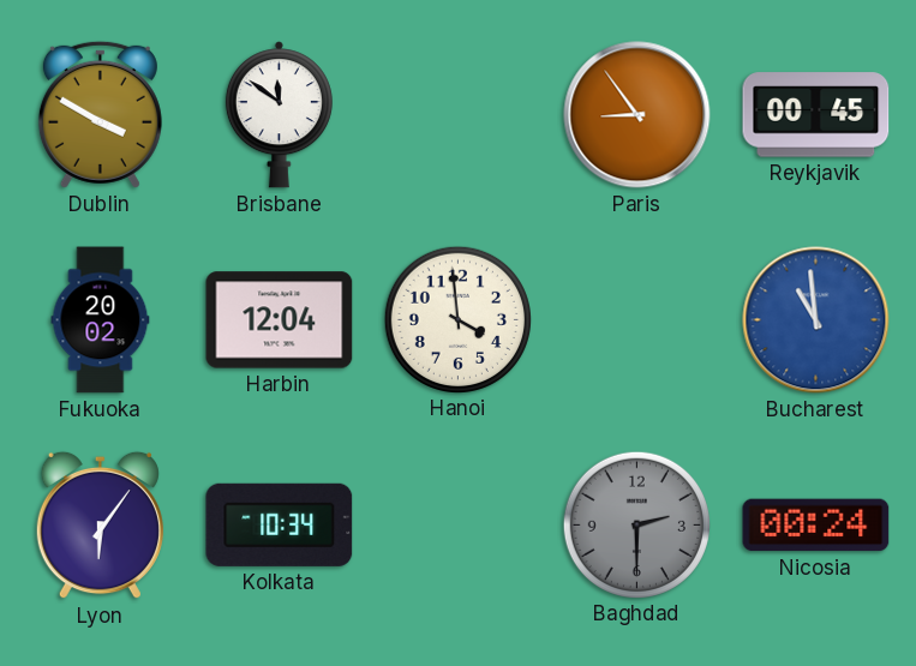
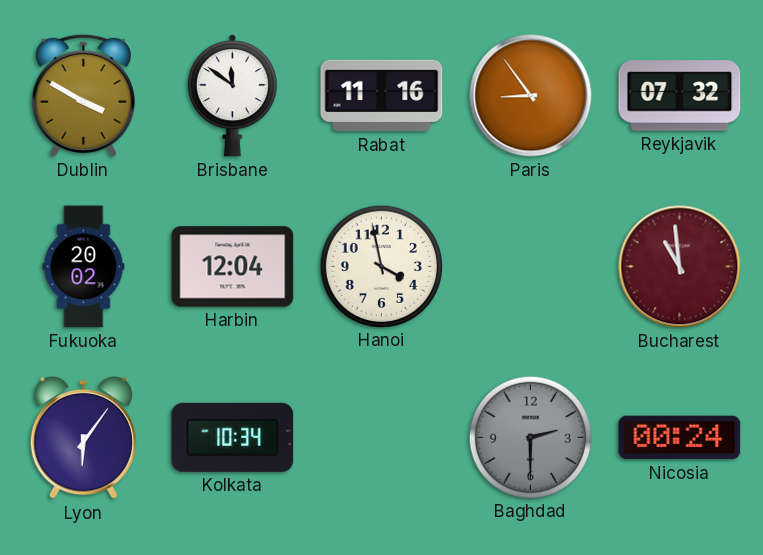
Rabat: none -> 11:16
Reykjavik: 00:45 -> 07:32
Hanoi: 3:59 -> 3:58
Bucharest dial: blue -> burgundy
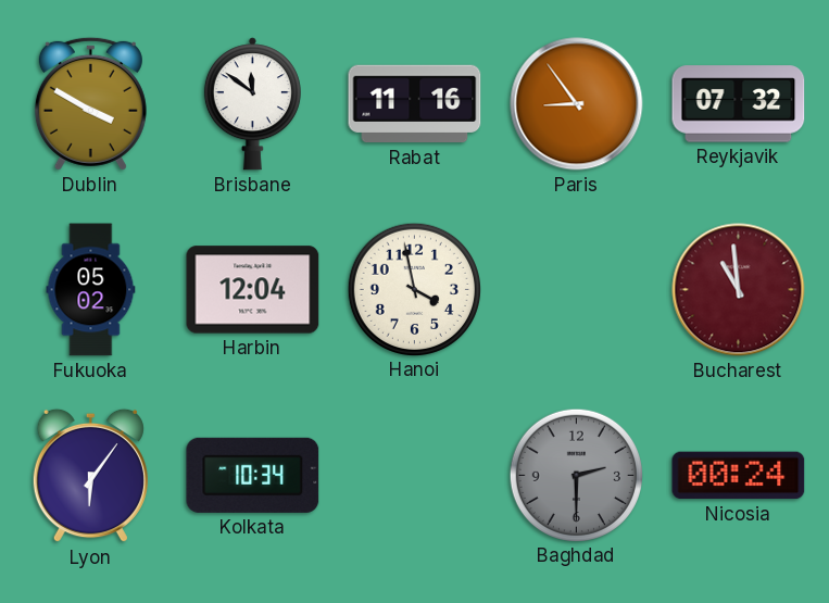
Fukuoka: 20:02 -> 05:02
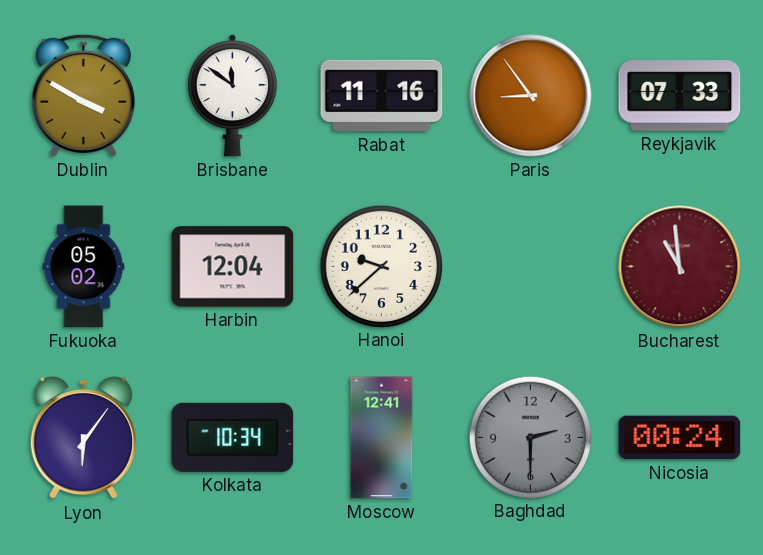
Reykjavik: 07:32 -> 07:33
Hanoi: 3:58 -> 9:38
Moscow: none -> 12:41
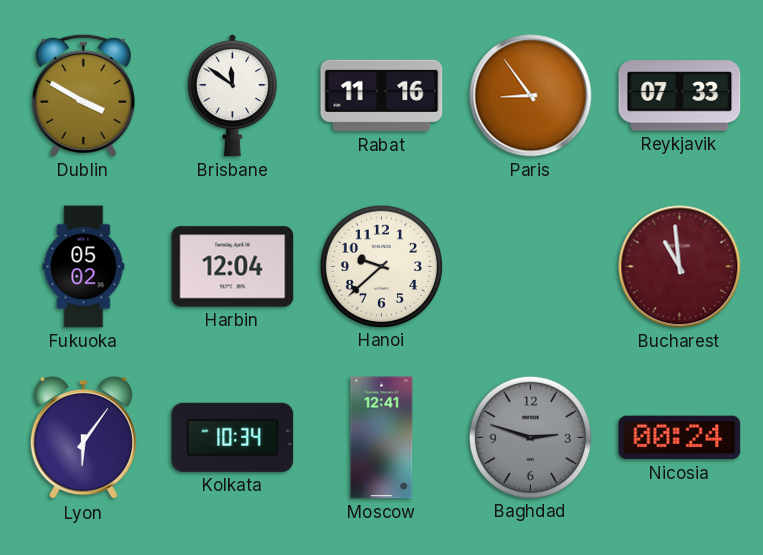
Baghdad: 2:30 -> 2:48
